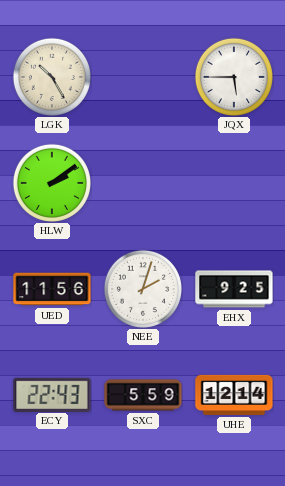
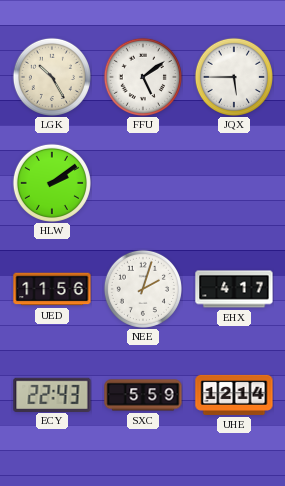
FFU: none -> 5:09
EHX: 9:25 -> 4:17
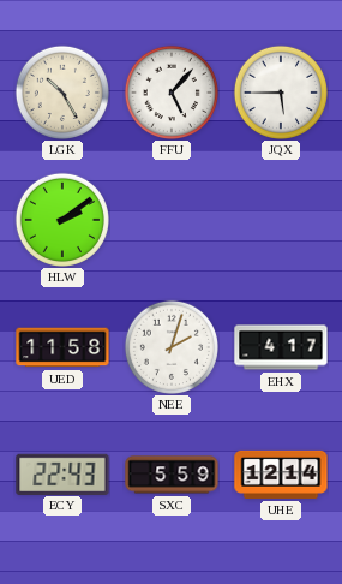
FFU: 5:09 -> 5:07
UED: 11:56 -> 11:58
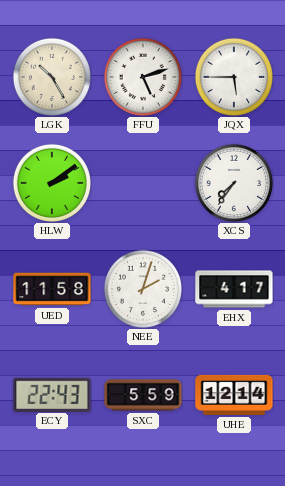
FFU: 5:07 -> 5:12
XCS: none -> 7:36
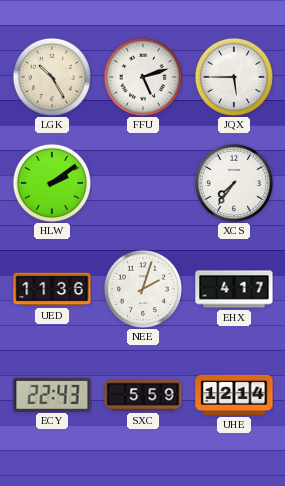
UED: 11:58 -> 11:36
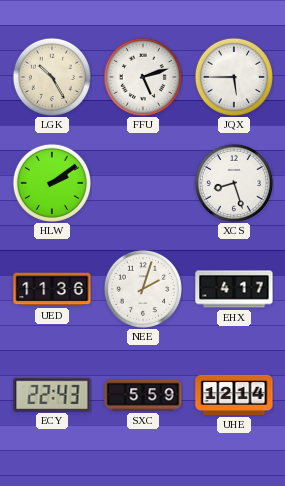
XCS: 7:36 -> 8:27
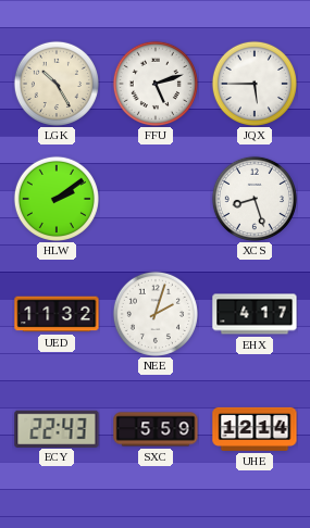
UED: 11:36 -> 11:32
